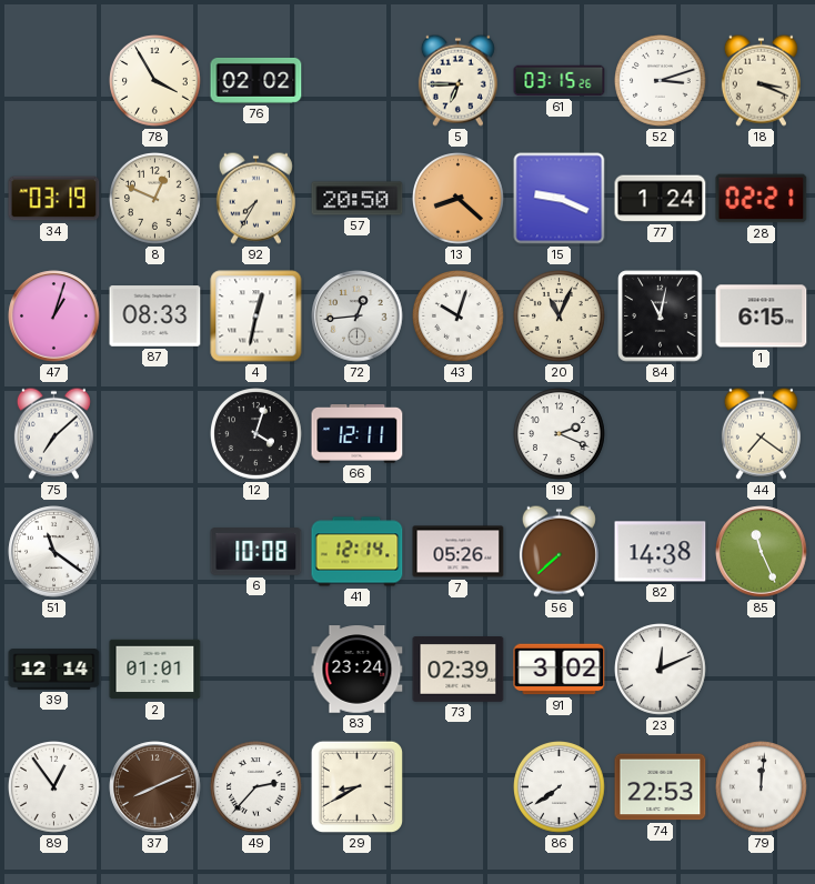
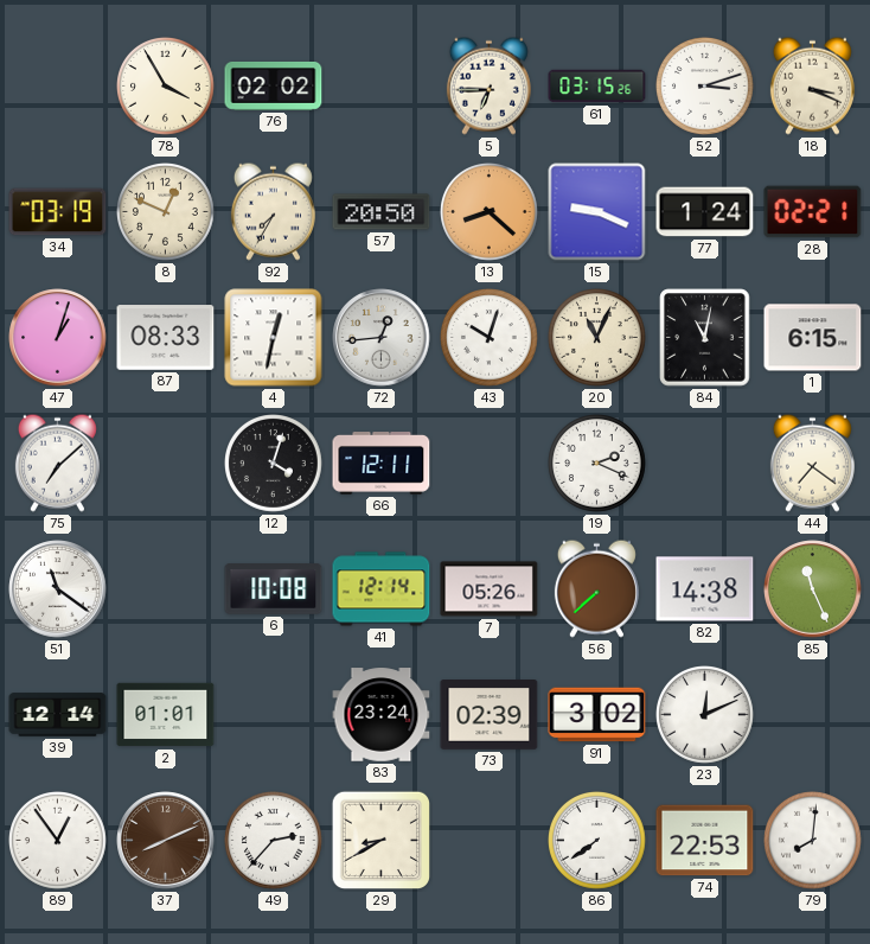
79: 12:01 -> 8:01
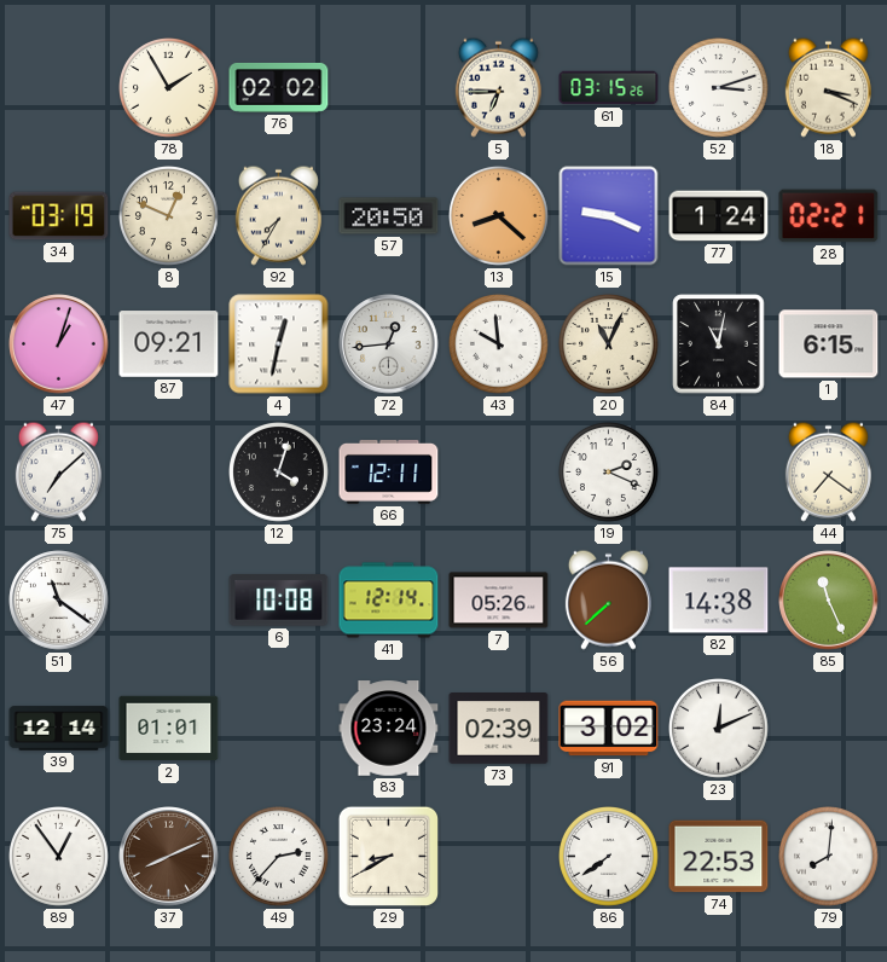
78: 3:55 -> 1:55
87: 08:33 -> 09:21
43: 10:03 -> 9:59
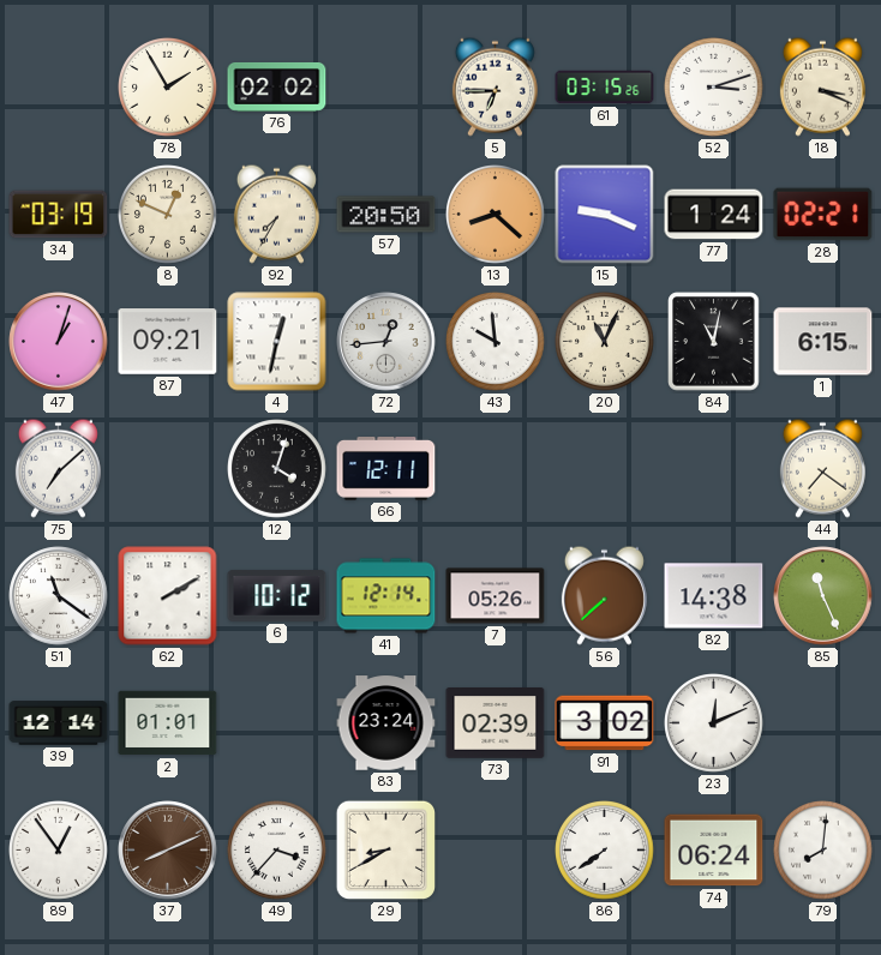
19: 2:19 -> none
62: none -> 2:10
6: 10:08 -> 10:12
49: 2:37 -> 3:37
74: 22:53 -> 06:24
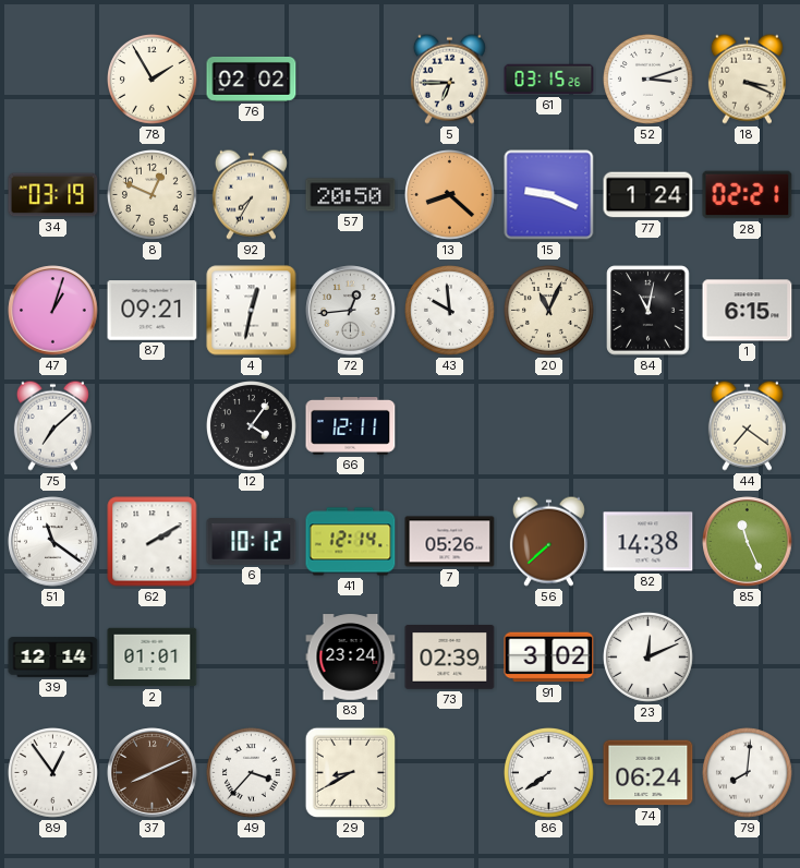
12: 4:03 -> 4:06
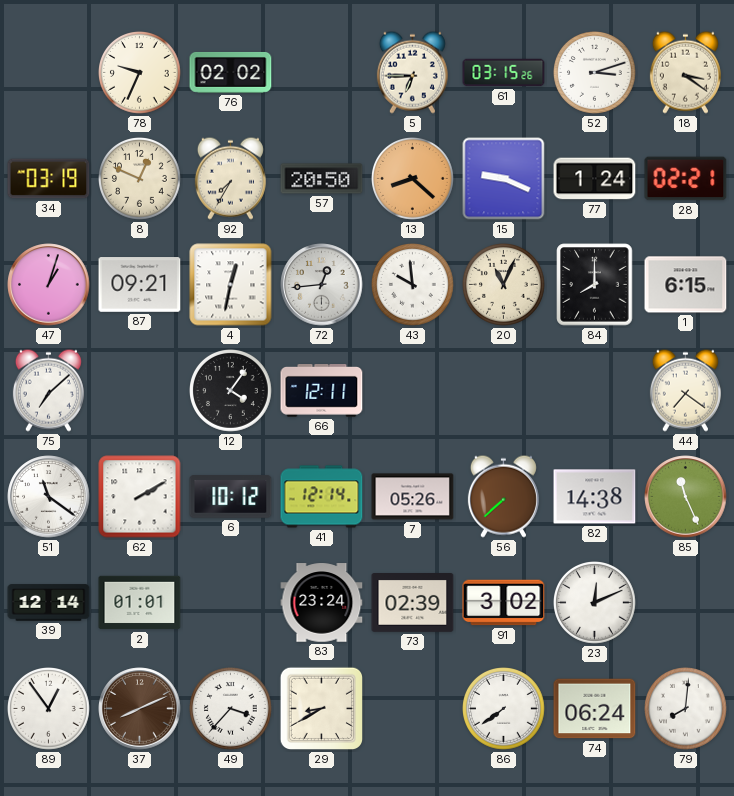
78: 1:55 -> 9:34
18: 3:19 -> 3:21
84: 11:02 -> 8:00
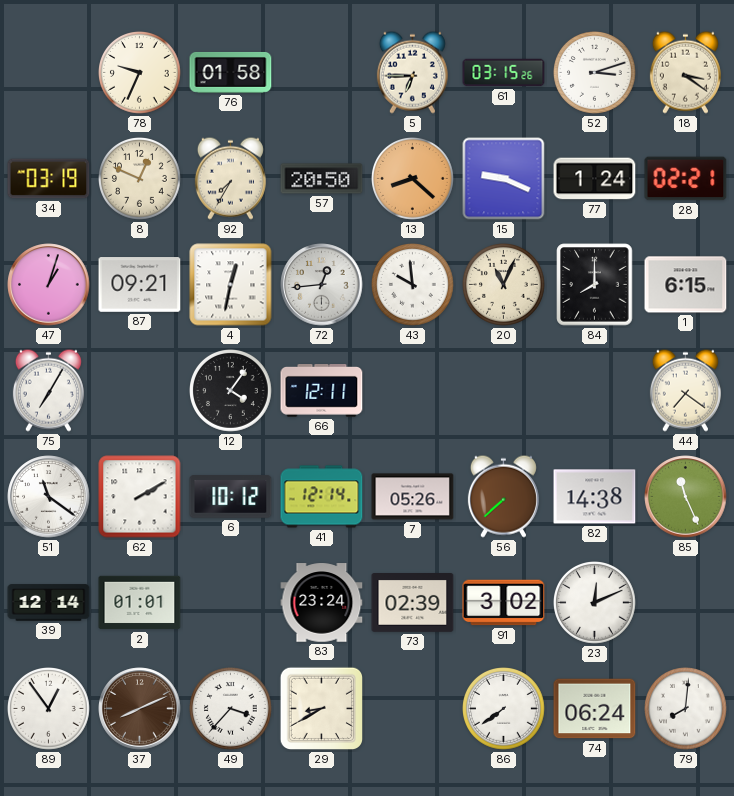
76: 02:02 -> 01:58
75: 7:08 -> 7:05
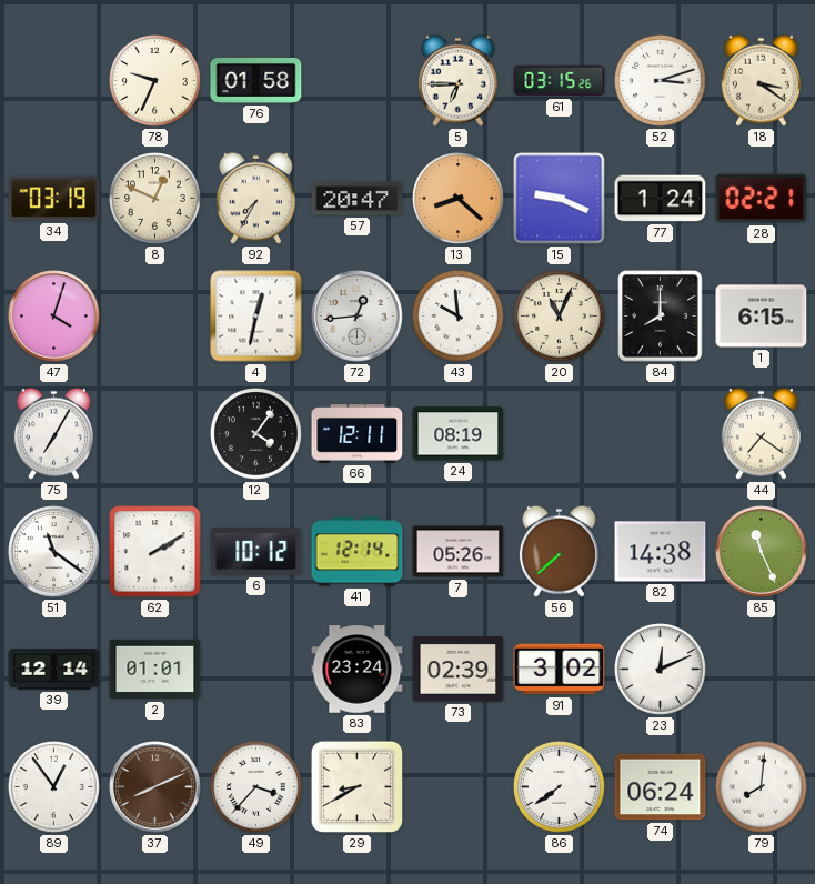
57: 20:50 -> 20:47
47: 1:03 -> 4:03
87: 09:21 -> none
24: none -> 08:19
